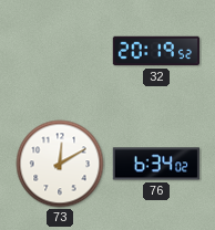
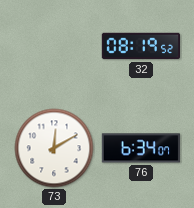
32: 20:19 -> 08:19
76: 6:34:02 -> 6:34:07
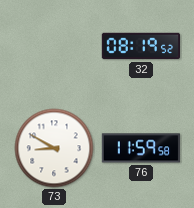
73: 12:10 -> 8:50
76: 6:34 -> 11:59
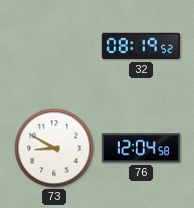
76: 11:59 -> 12:04
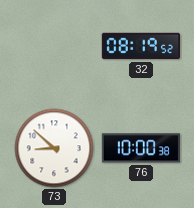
73: 8:50 -> 8:52
76: 12:04 -> 10:00
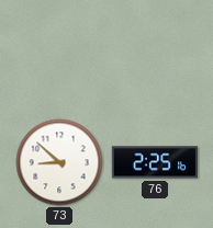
32: 08:19 -> none
76: 10:00 -> 2:25
